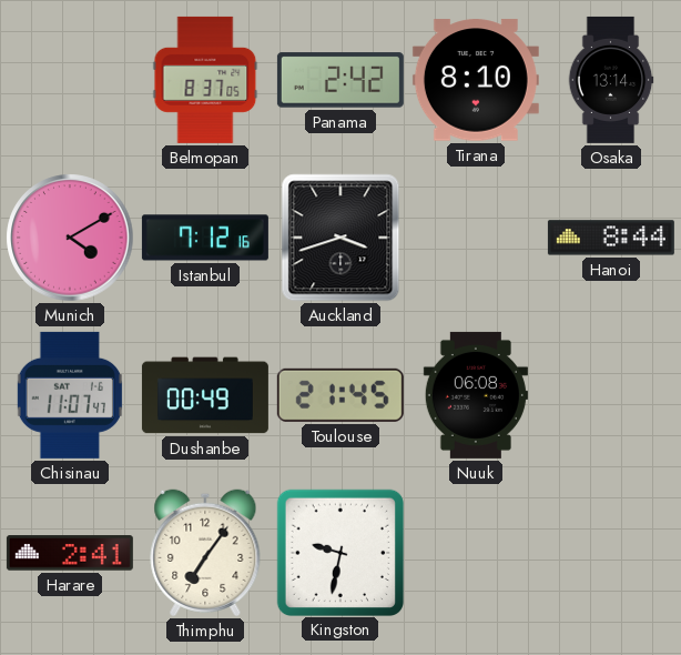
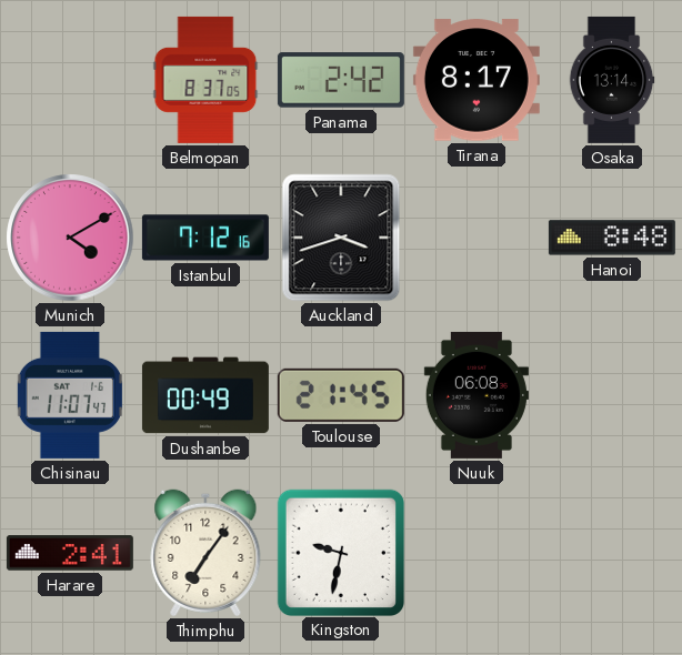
Tirana: 8:10 -> 8:17
Hanoi: 8:44 -> 8:48
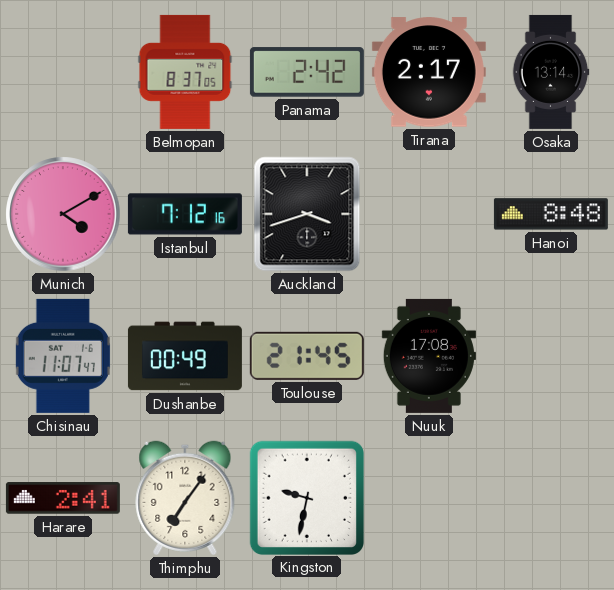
Tirana: 8:17 -> 2:17
Nuuk: 06:08 -> 17:08
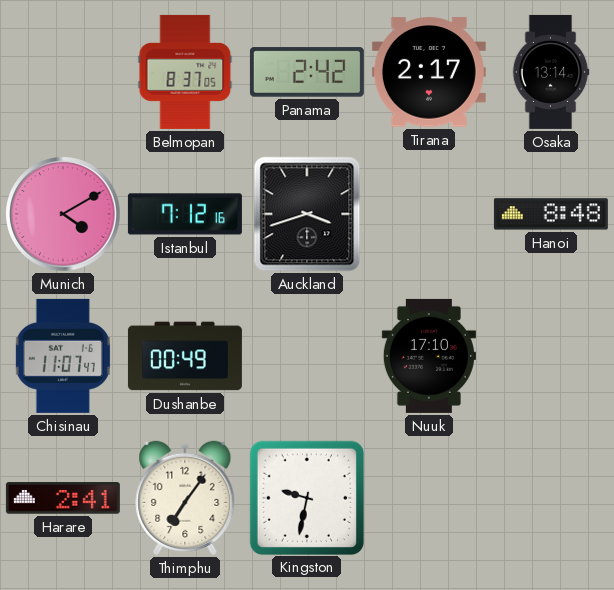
Toulouse: 21:45 -> none
Nuuk: 17:08 -> 17:10
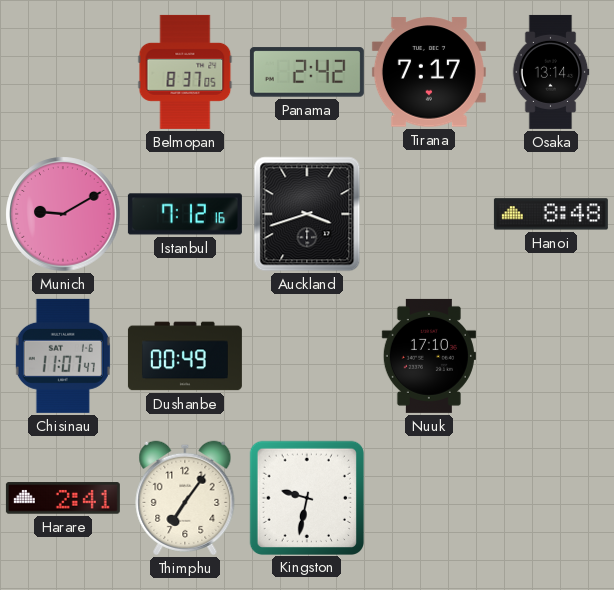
Tirana: 2:17 -> 7:17
Munich: 4:10 -> 9:10
